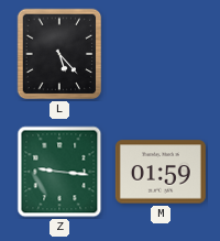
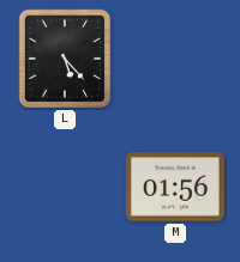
Z: 9:16 -> none
M: 01:59 -> 01:56
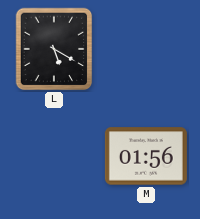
L: 5:23 -> 5:20
